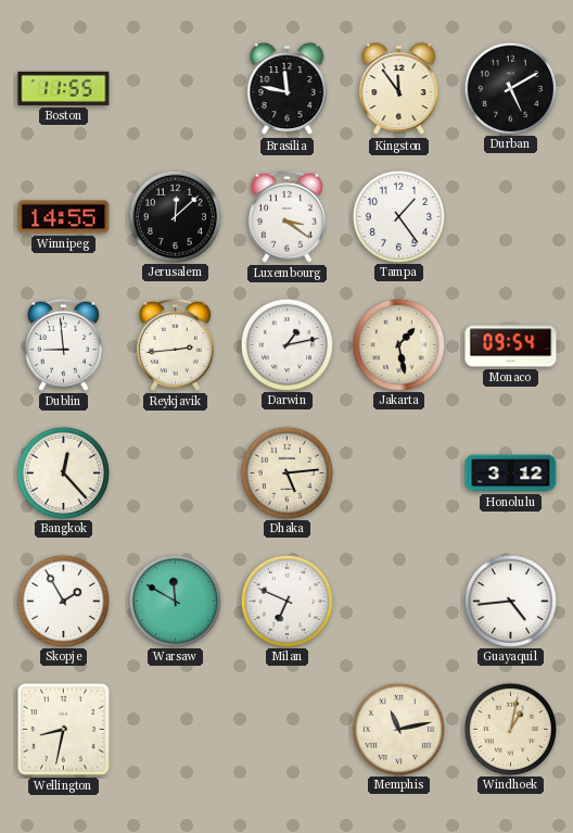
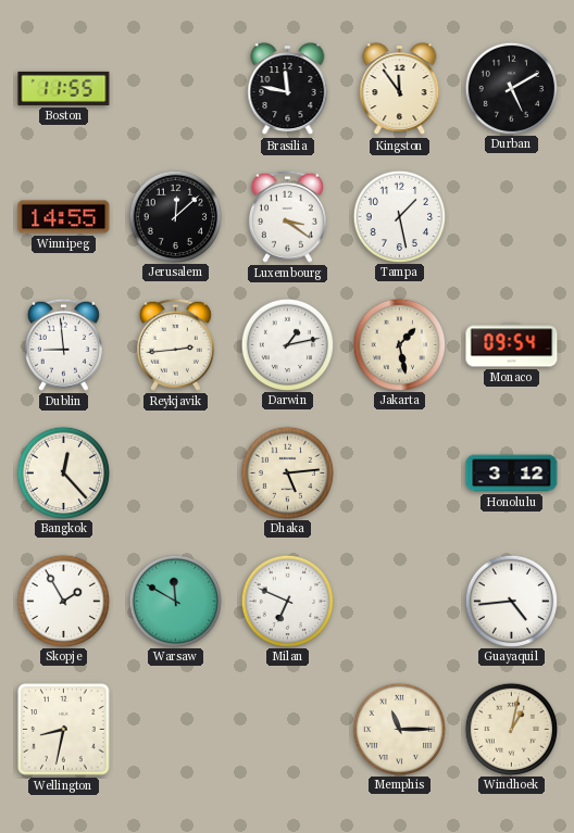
Tampa: 1:24 -> 1:28
Memphis: 11:13 -> 11:15
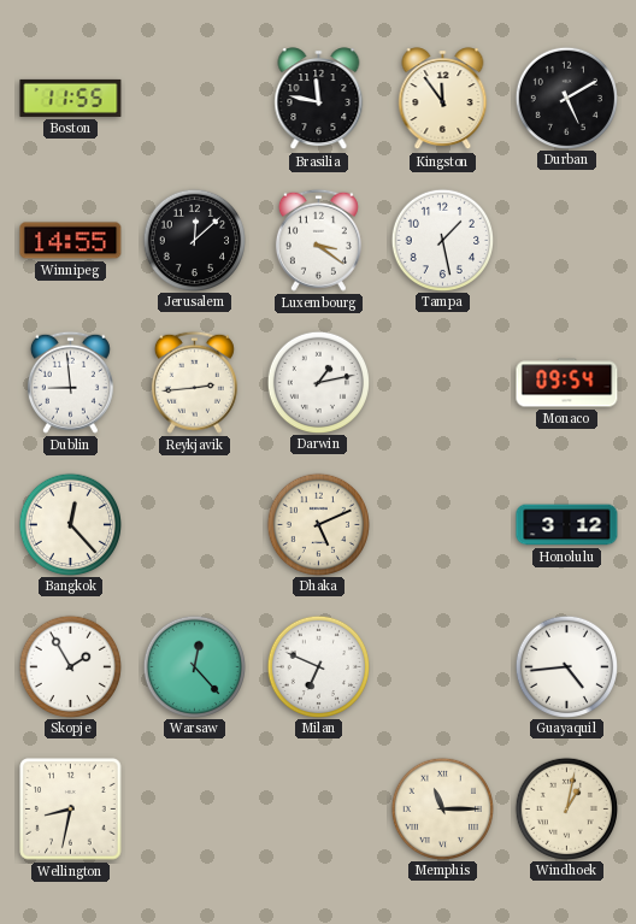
Jakarta: 1:28 -> none
Dhaka: 5:14 -> 5:11
Warsaw: 11:50 -> 12:23
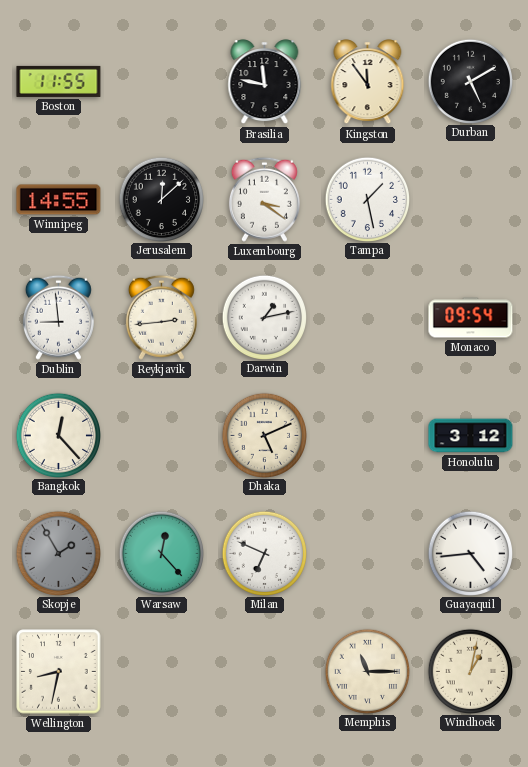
Skopje dial: white -> grey
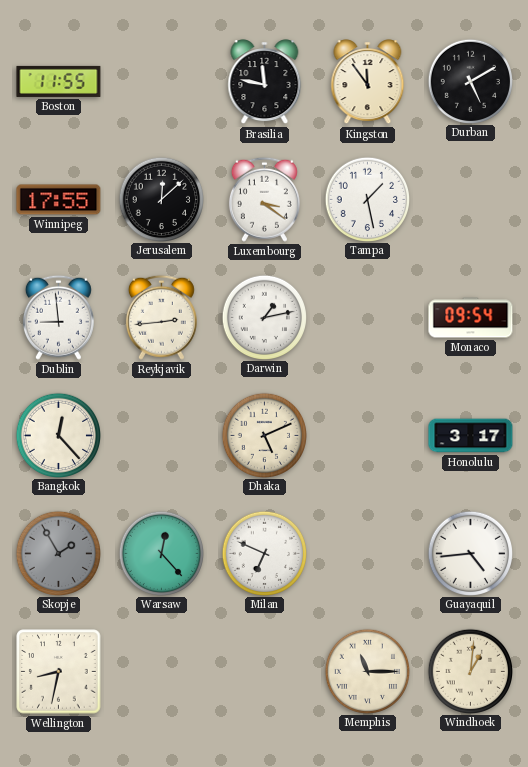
Winnipeg: 14:55 -> 17:55
Honolulu: 3:12 -> 3:17
Windhoek: 1:02 -> 1:01
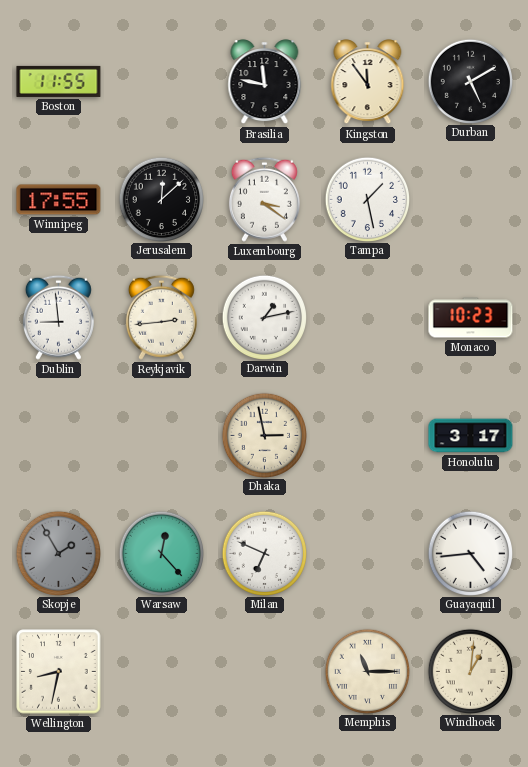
Monaco: 09:54 -> 10:23
Bangkok: 12:23 -> none
Dhaka: 5:11 -> 2:58
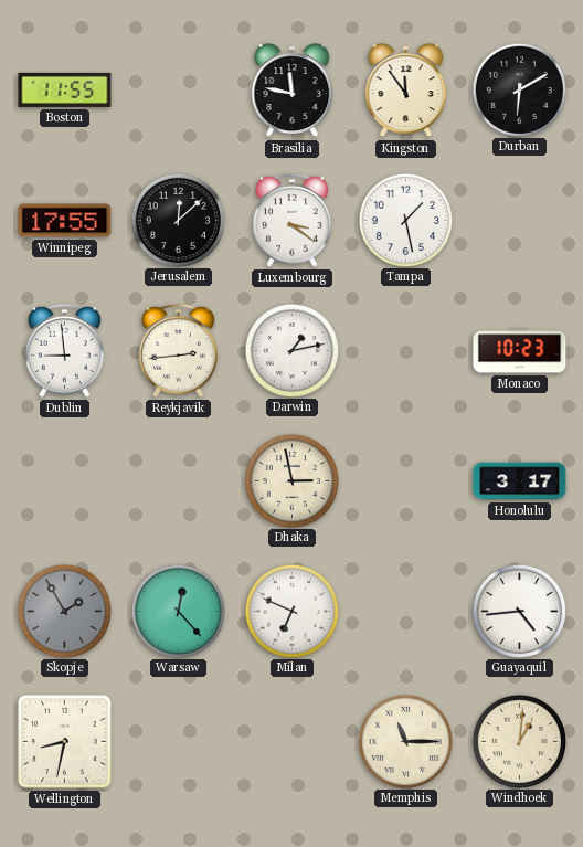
Durban: 5:10 -> 6:10
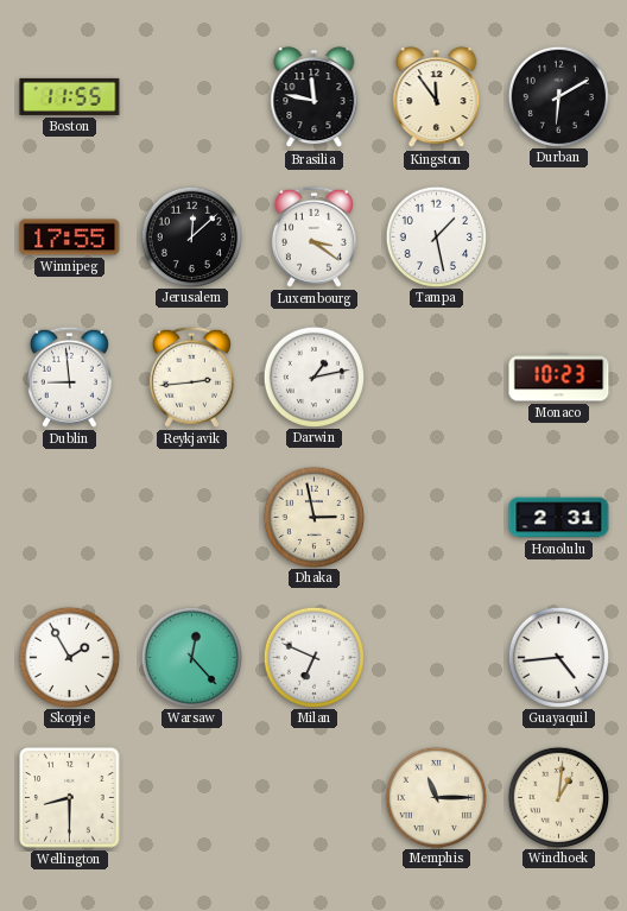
Honolulu: 3:17 -> 2:31
Skopje dial: grey -> white
Wellington: 8:32 -> 8:30
